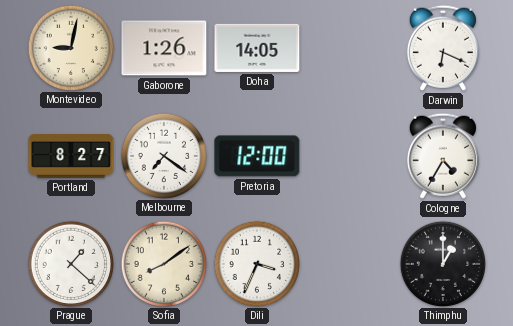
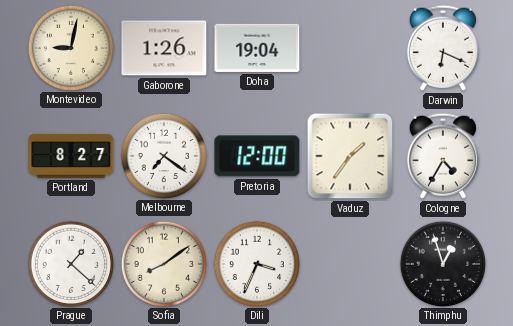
Doha: 14:05 -> 19:04
Vaduz: none -> 1:36
Thimphu: 1:00 -> 12:57
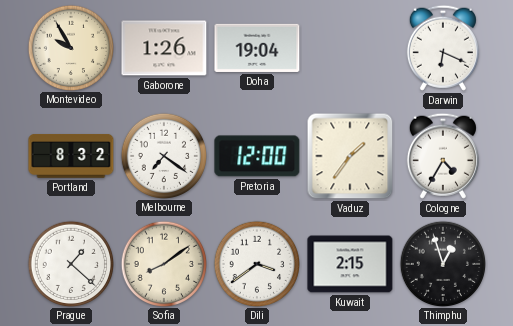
Montevideo: 9:02 -> 9:55
Portland: 8:27 -> 8:32
Dili: 3:34 -> 3:39
Kuwait: none -> 2:15
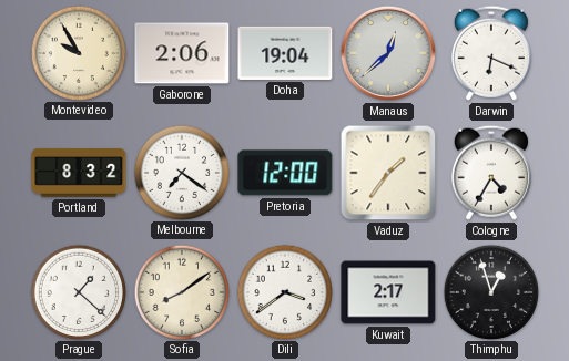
Gaborone: 1:26 -> 2:06
Manaus: none -> 12:38
Kuwait: 2:15 -> 2:17
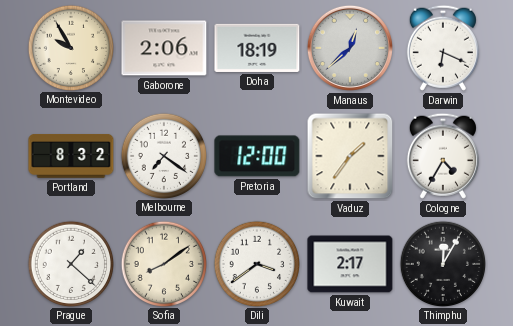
Doha: 19:04 -> 18:19
Thimphu: 12:57 -> 12:05
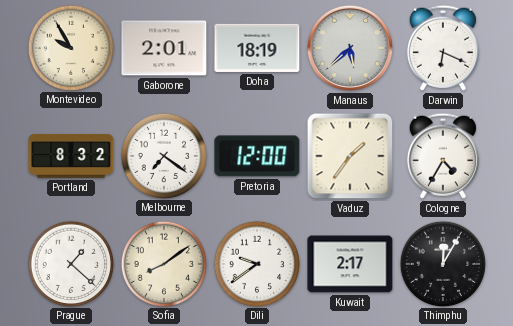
Gaborone: 2:06 -> 2:01
Manaus: 12:38 -> 5:38
Dili: 3:39 -> 9:39
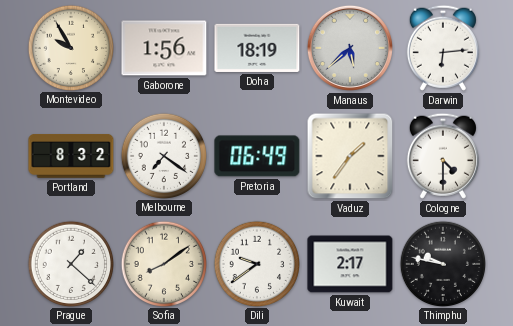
Gaborone: 2:01 -> 1:56
Darwin: 6:19 -> 6:14
Pretoria: 12:00 -> 06:49
Cologne: 4:35 -> 4:30
Thimphu: 12:05 -> 9:47
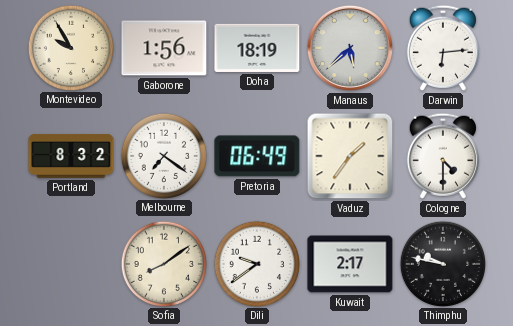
Prague: 1:22 -> none
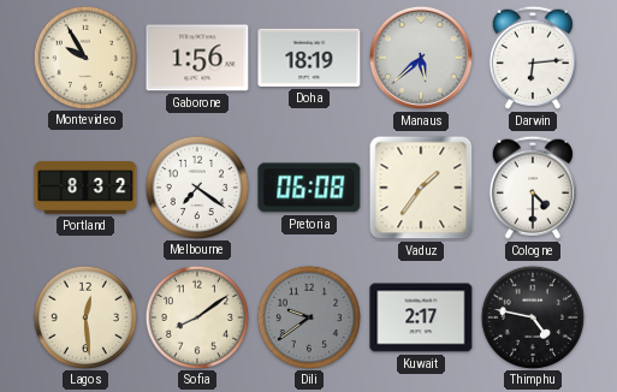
Pretoria: 06:49 -> 06:08
Lagos: none -> 12:29
Dili dial: white -> grey
Thimphu: 9:47 -> 4:47
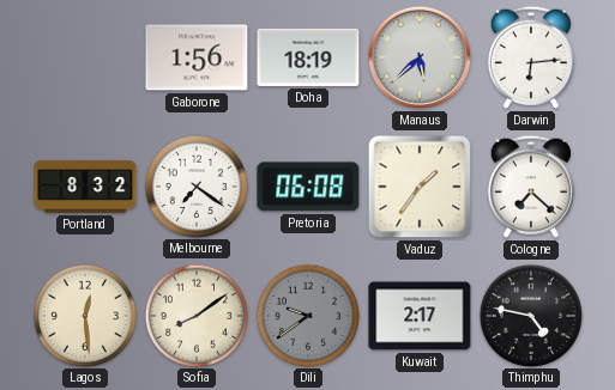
Montevideo: 9:55 -> none
Cologne: 4:30 -> 7:22
